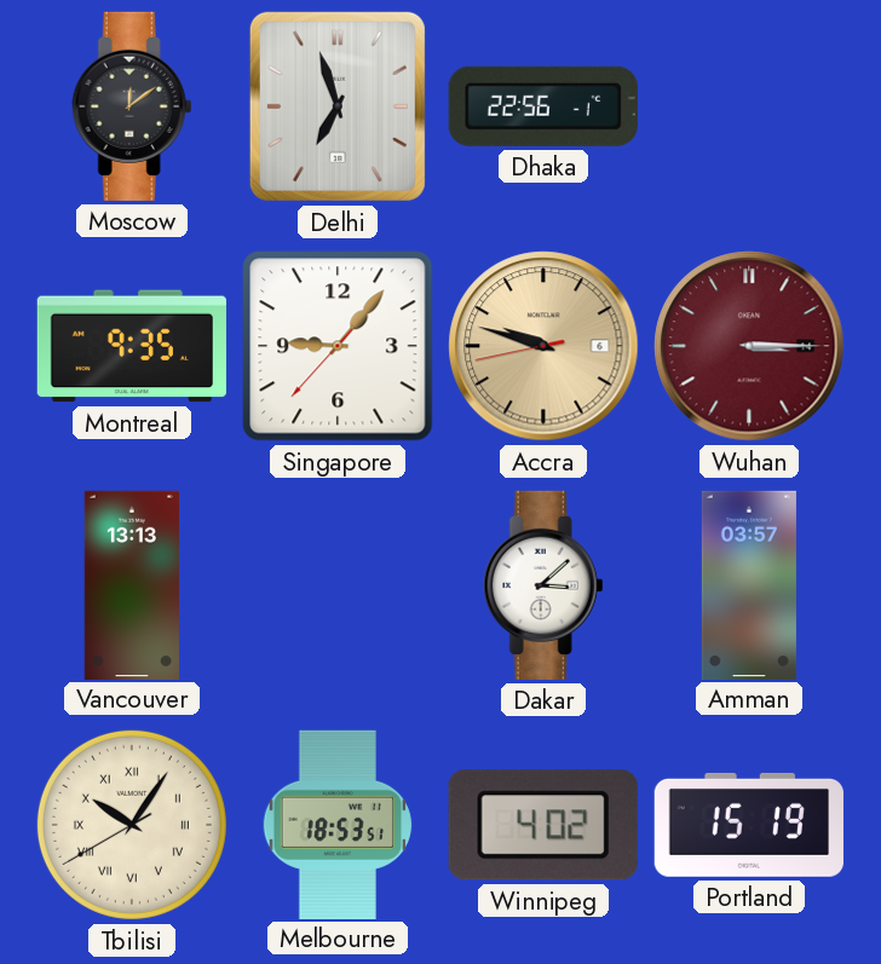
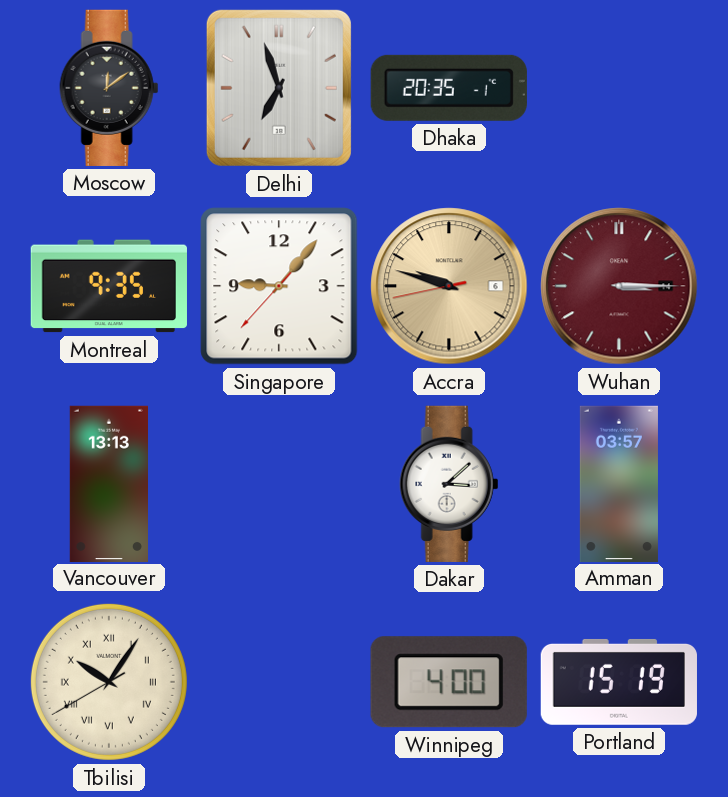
Dhaka: 22:56 -> 20:35
Melbourne: 18:53 -> none
Winnipeg: 4:02 -> 4:00
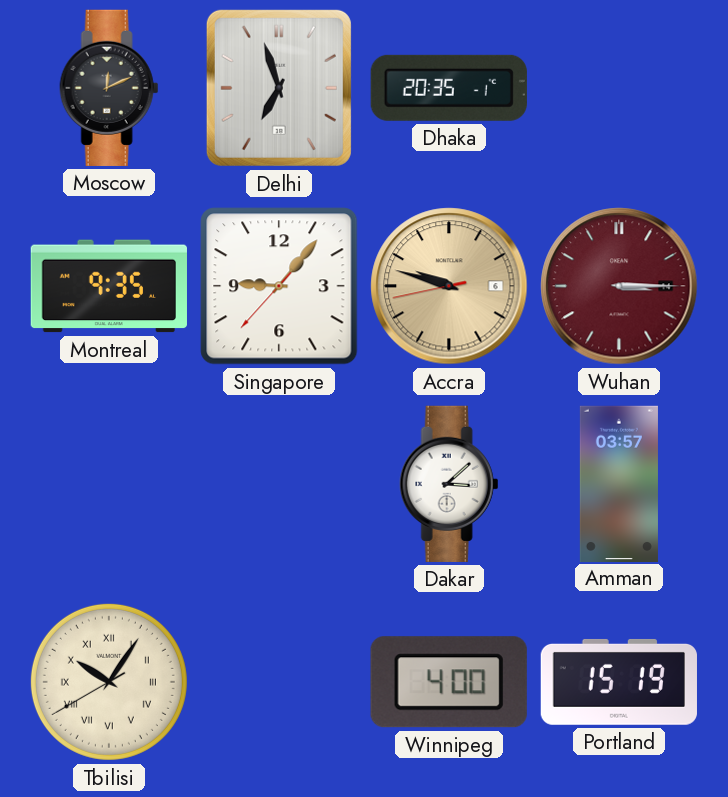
Moscow: 12:09 -> 12:11
Vancouver: 13:13 -> none
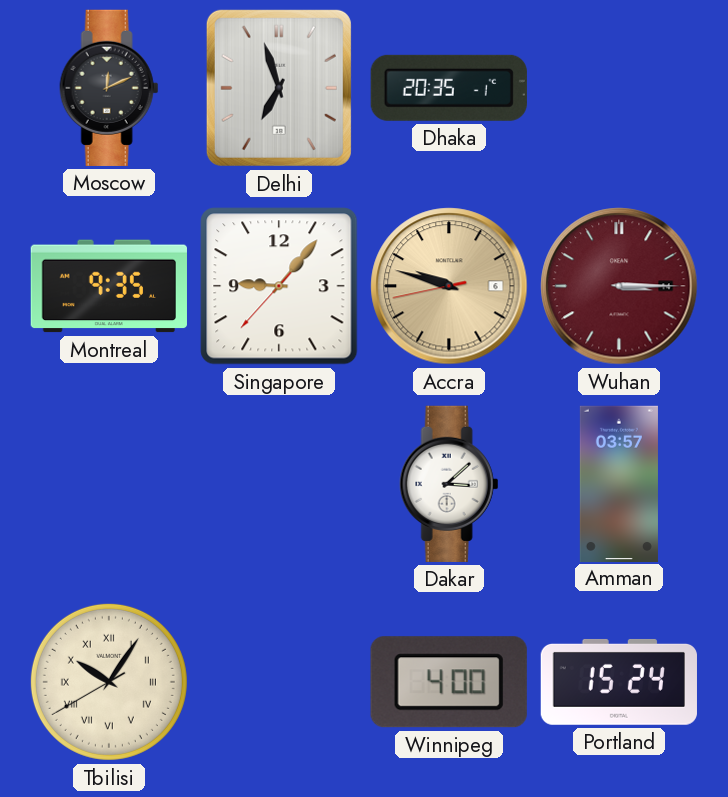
Portland: 15:19 -> 15:24
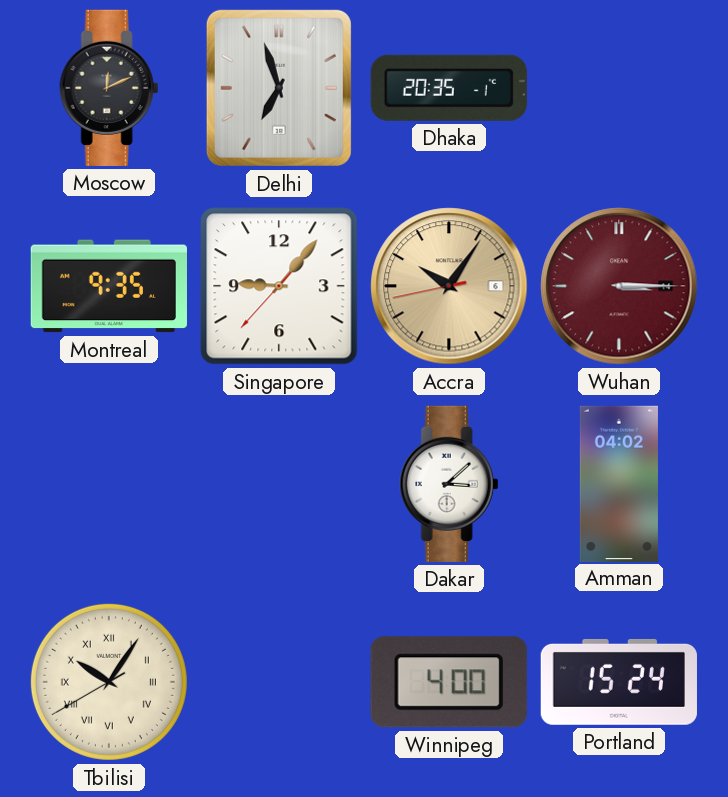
Accra: 9:47 -> 10:05
Amman: 03:57 -> 04:02
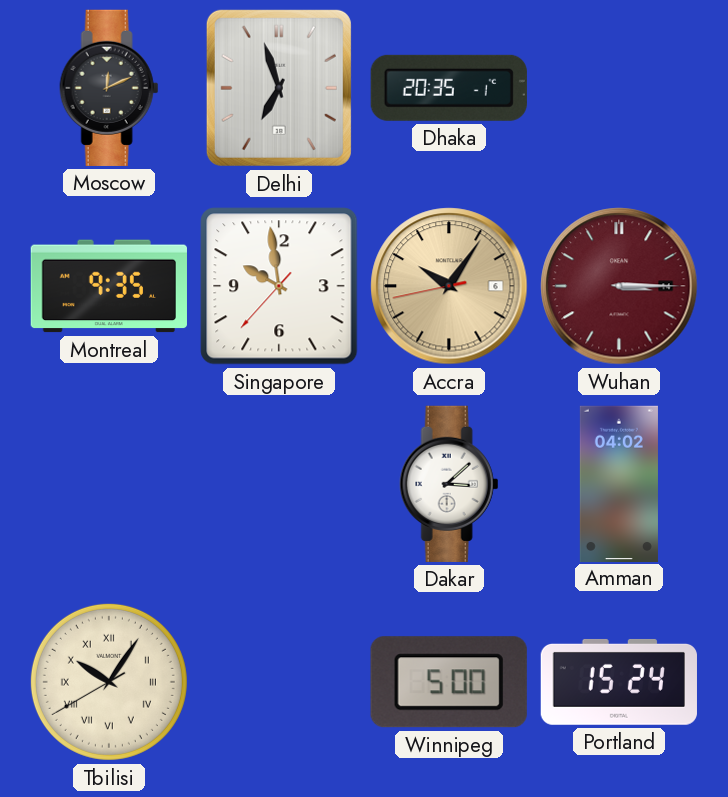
Singapore: 9:06 -> 9:58
Winnipeg: 4:00 -> 5:00
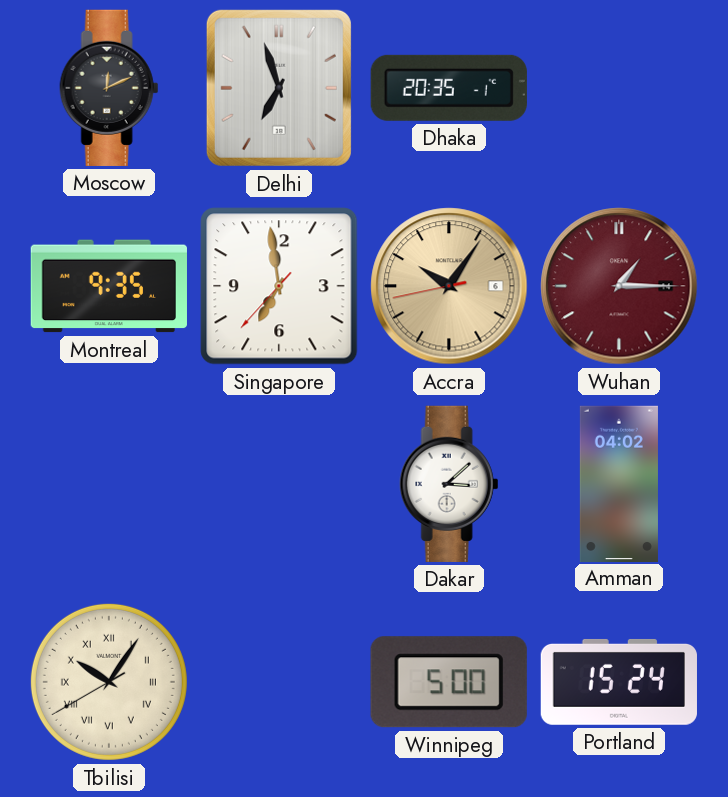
Singapore: 9:58 -> 6:58
Wuhan: 3:15 -> 1:15
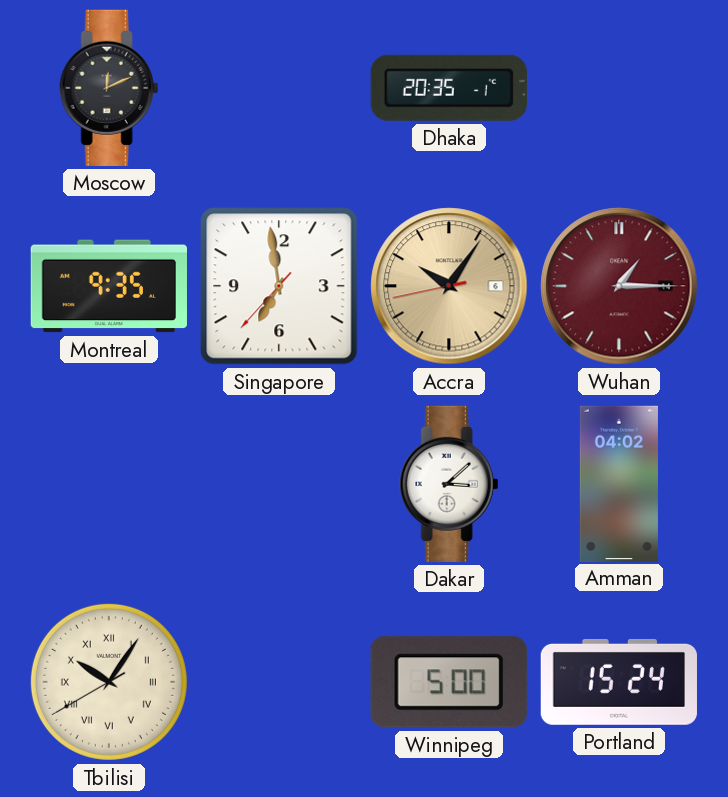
Delhi: 6:57 -> none
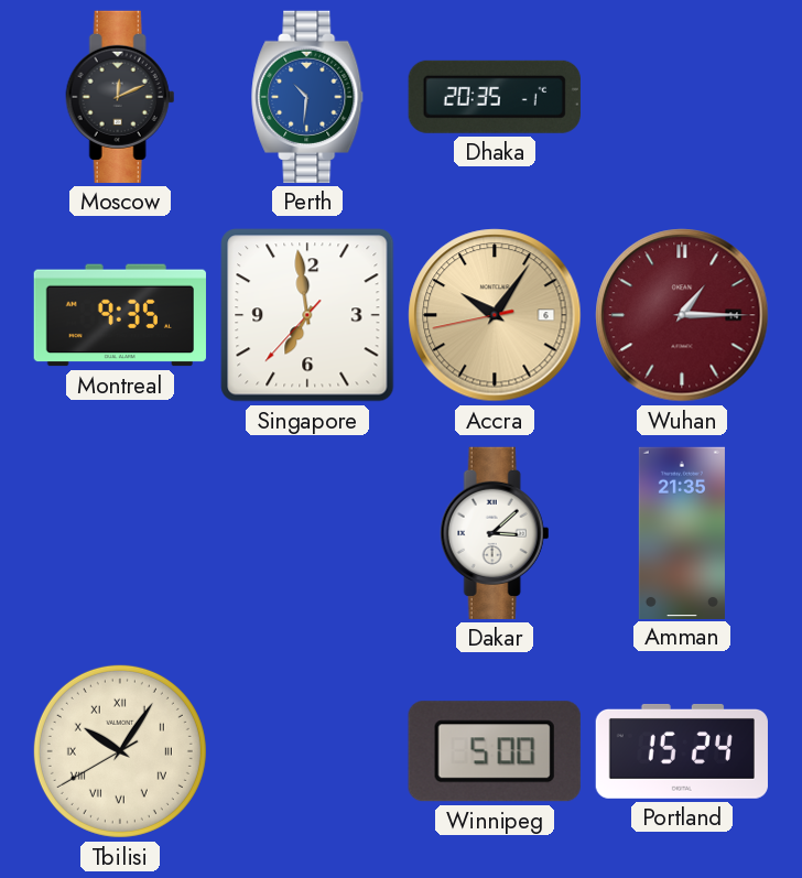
Perth: none -> 10:31
Amman: 04:02 -> 21:35
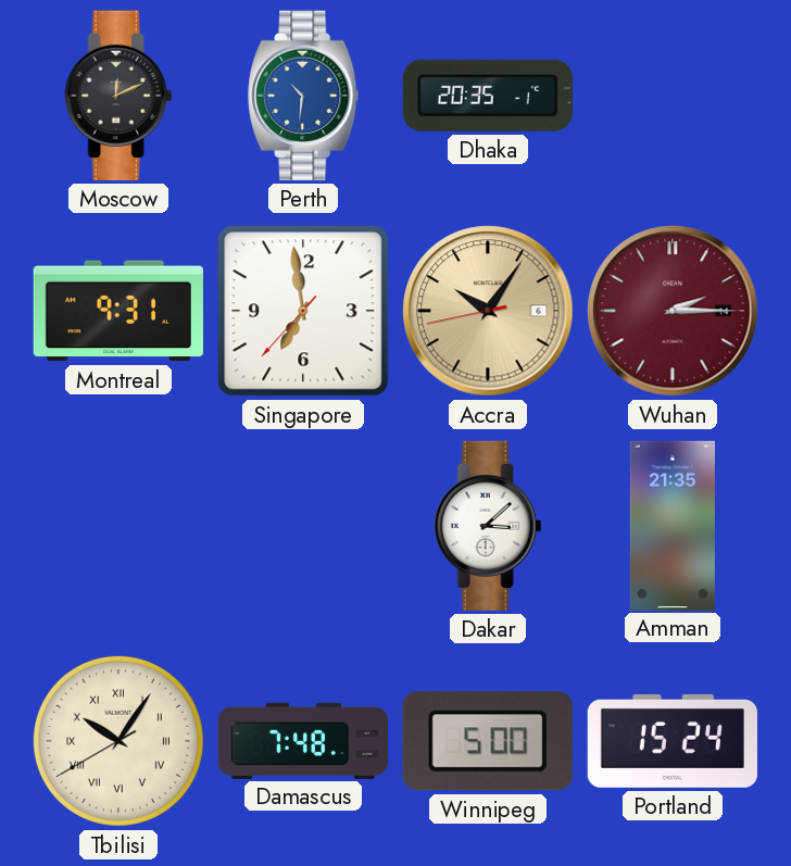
Montreal: 9:35 -> 9:31
Wuhan: 1:15 -> 2:15
Damascus: none -> 7:48
